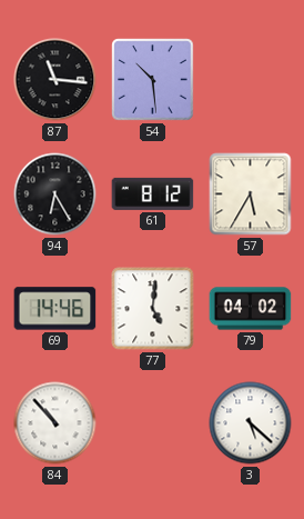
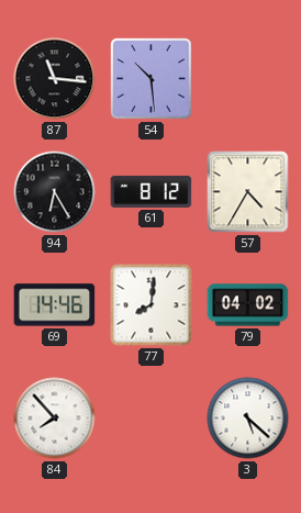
57: 5:35 -> 4:35
77: 5:01 -> 8:01
84: 10:53 -> 7:53
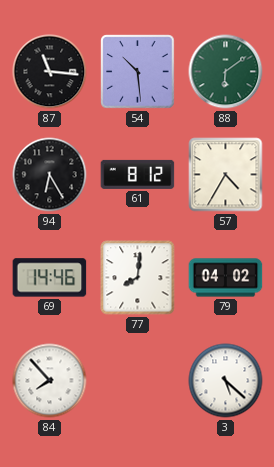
88: none -> 6:09
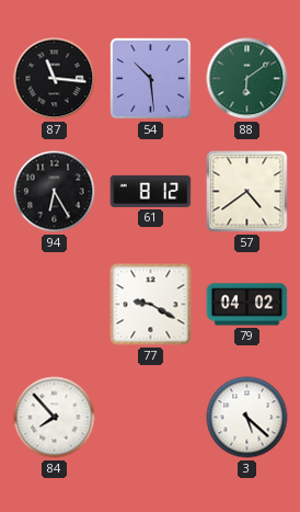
57: 4:35 -> 4:39
69: 14:46 -> none
77: 8:01 -> 9:20
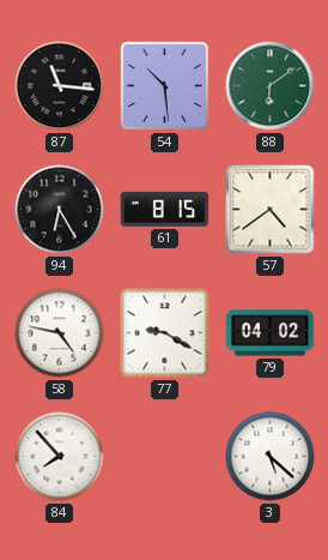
61: 8:12 -> 8:15
58: none -> 4:47
